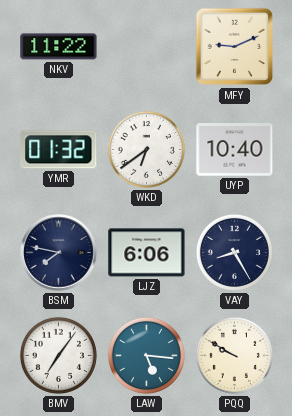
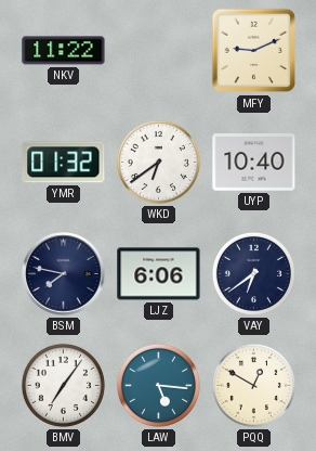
VAY: 8:25 -> 6:39
PQQ: 9:50 -> 12:50
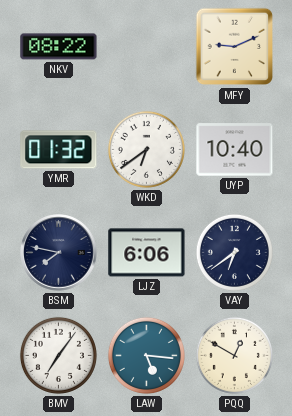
NKV: 11:22 -> 08:22
